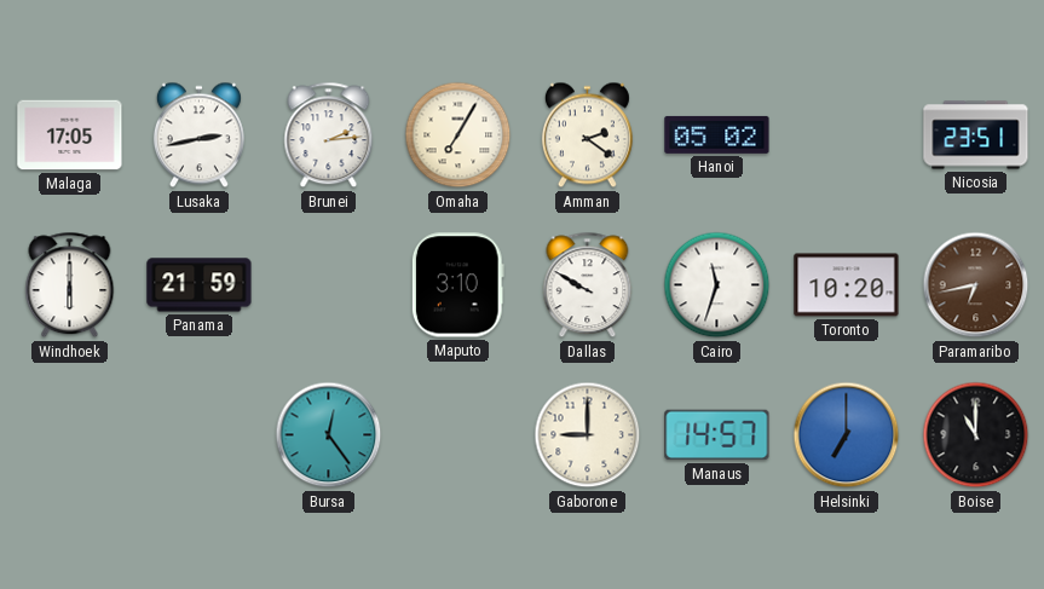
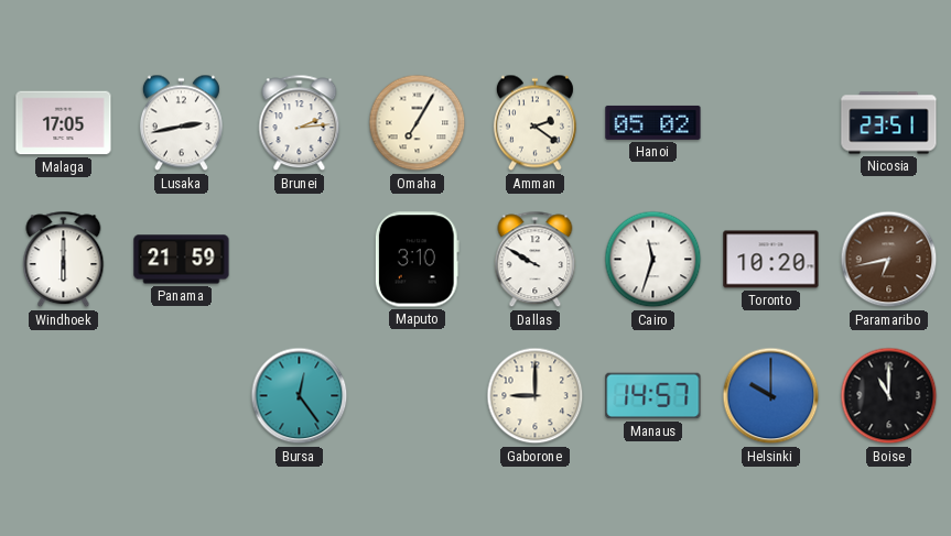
Helsinki: 7:00 -> 10:00
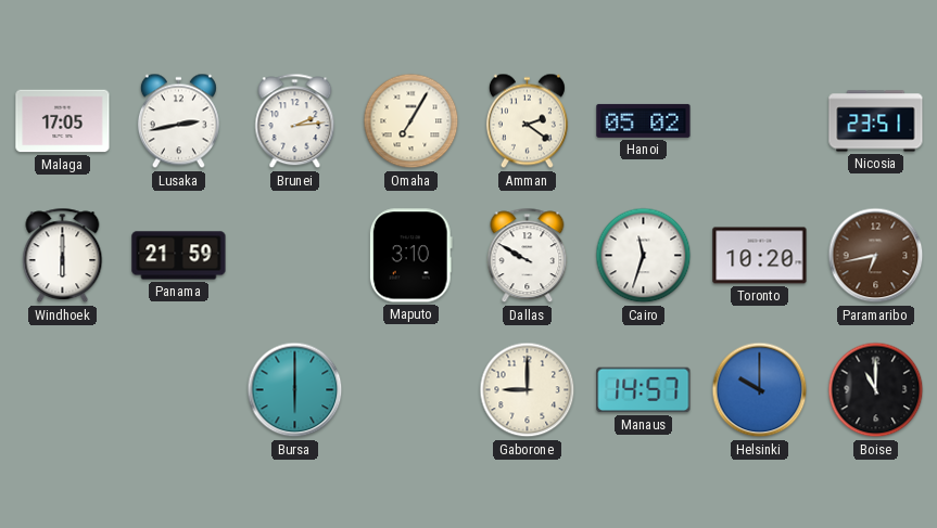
Bursa: 12:24 -> 6:00
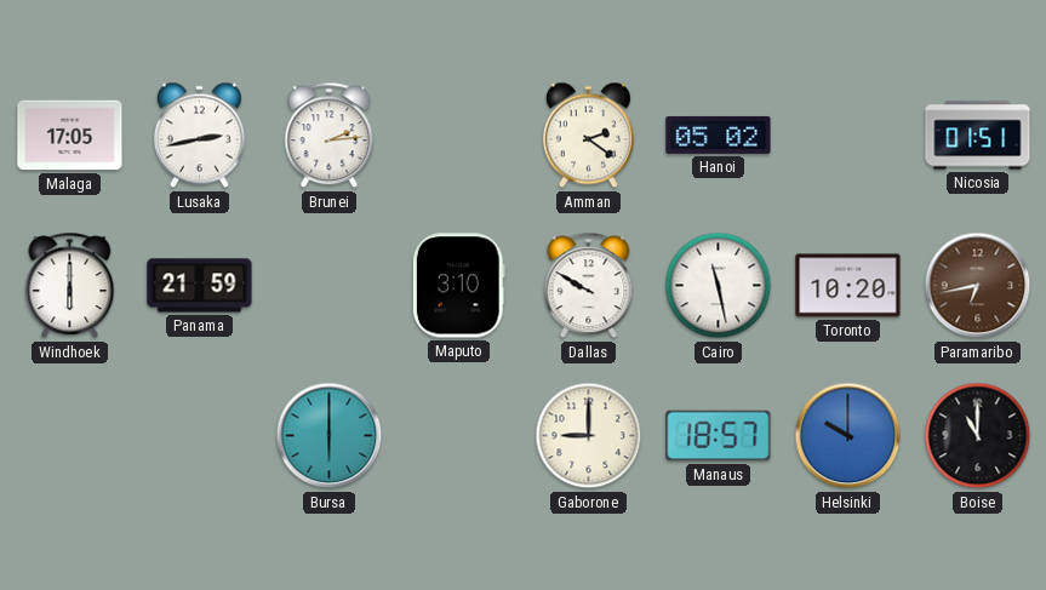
Omaha: 7:05 -> none
Nicosia: 23:51 -> 01:51
Cairo: 11:33 -> 11:28
Manaus: 14:57 -> 18:57
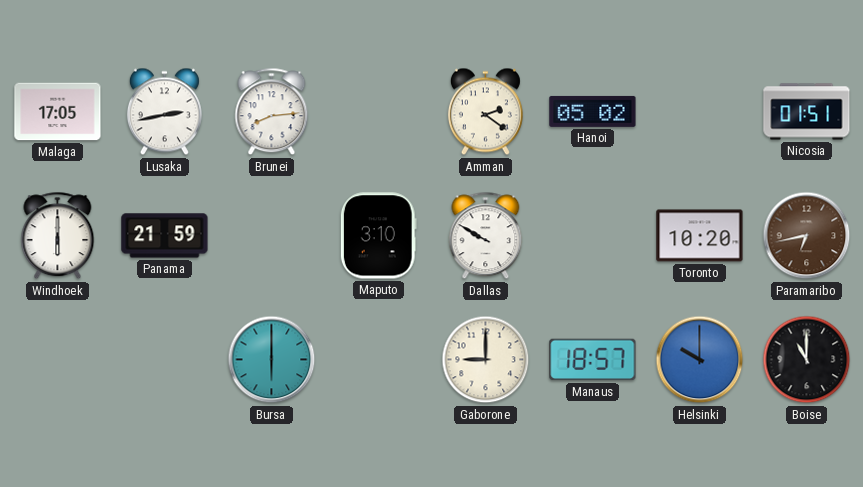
Brunei: 2:14 -> 8:14
Cairo: 11:28 -> none
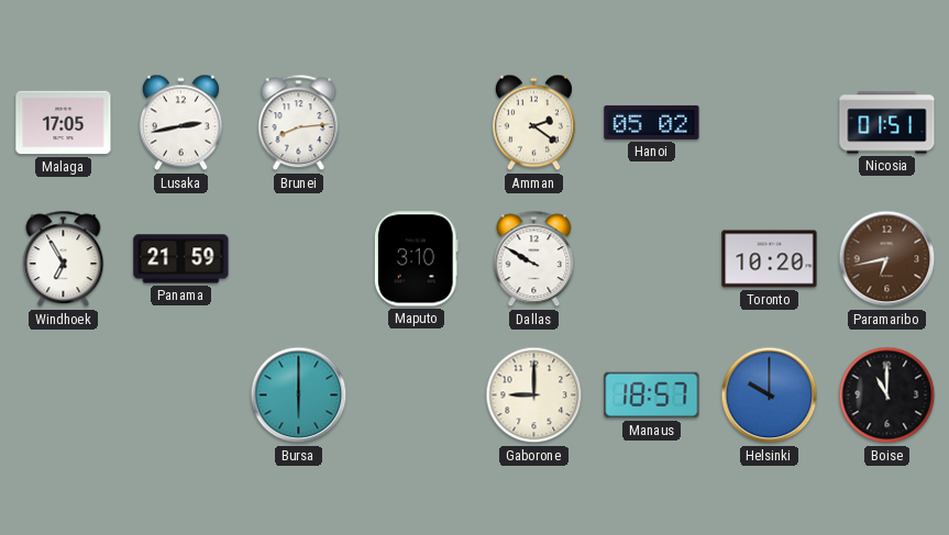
Windhoek: 6:00 -> 6:55
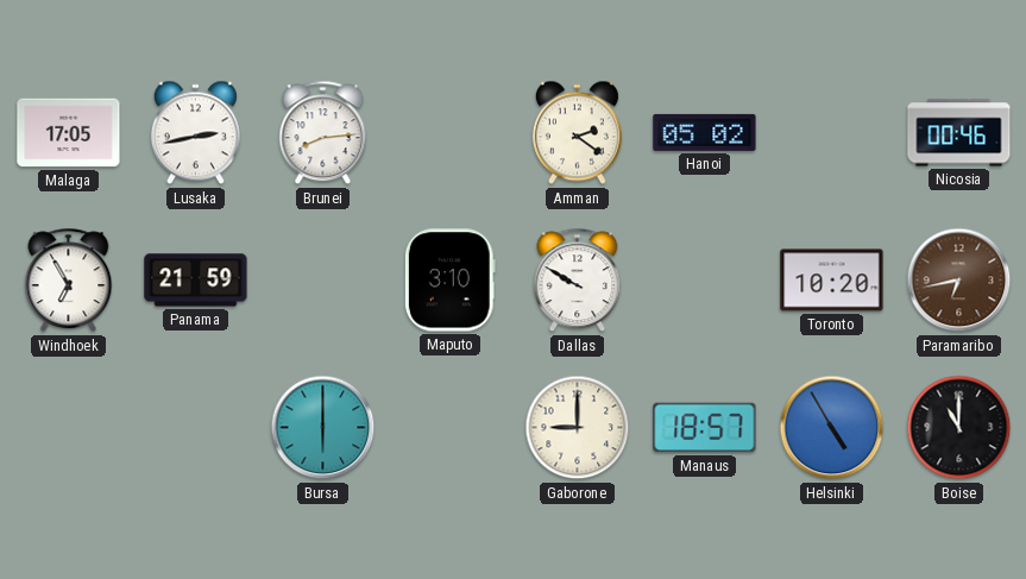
Nicosia: 01:51 -> 00:46
Helsinki: 10:00 -> 4:55
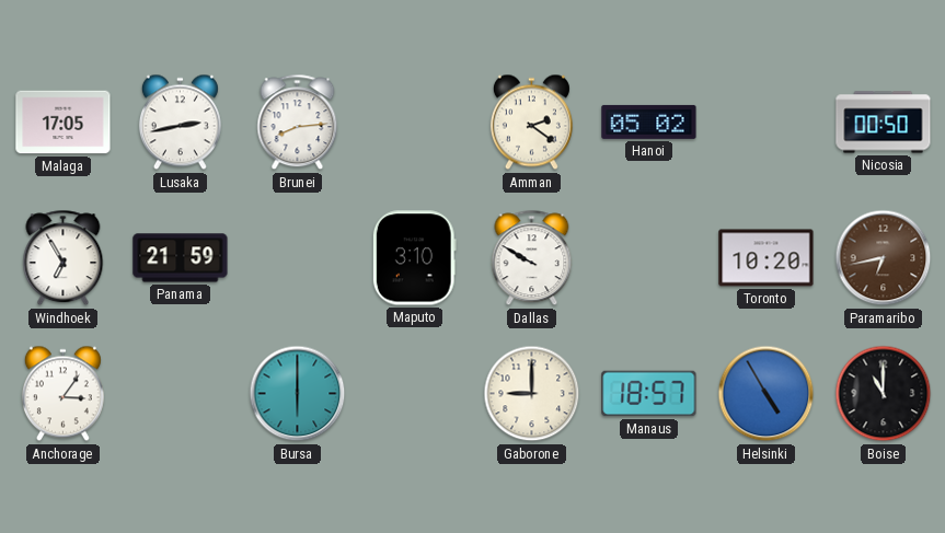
Nicosia: 00:46 -> 00:50
Anchorage: none -> 3:06
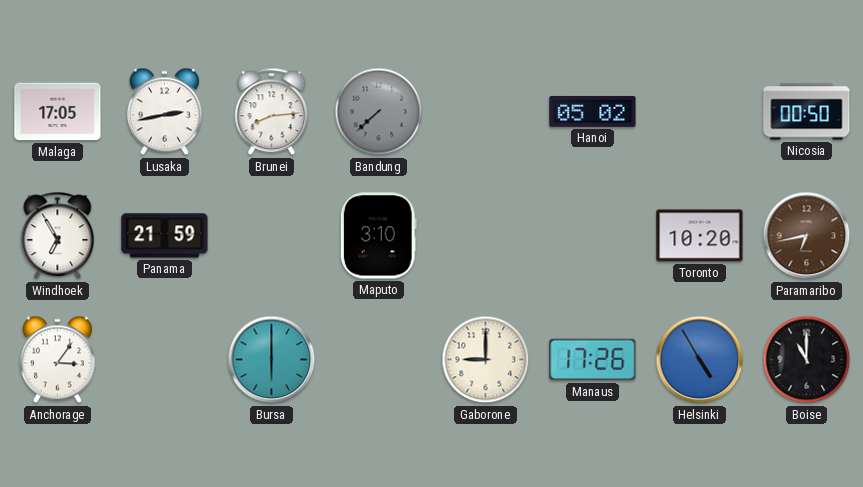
Bandung: none -> 7:38
Amman: 2:21 -> none
Dallas: 9:50 -> none
Manaus: 18:57 -> 17:26
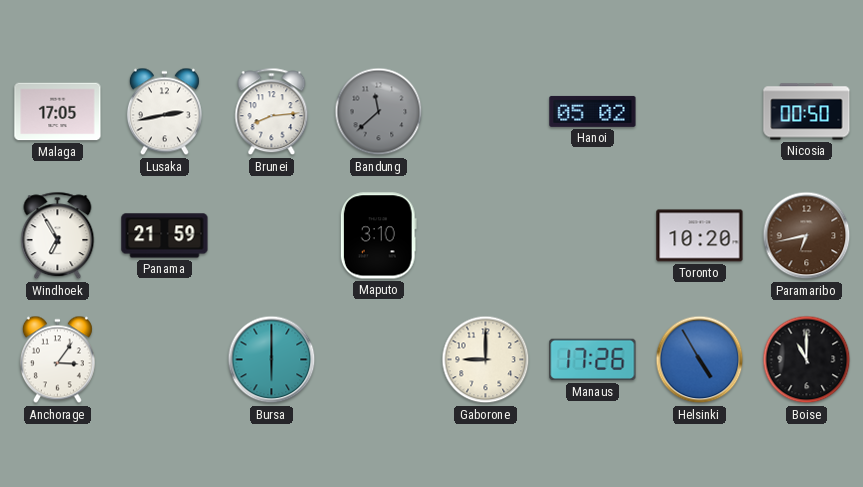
Bandung: 7:38 -> 11:38
